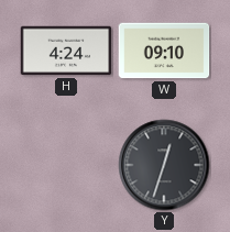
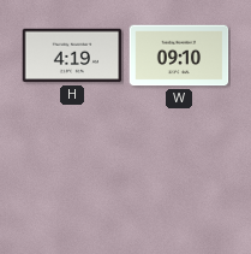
H: 4:24 -> 4:19
Y: 12:33 -> none
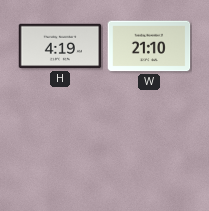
W: 09:10 -> 21:10
